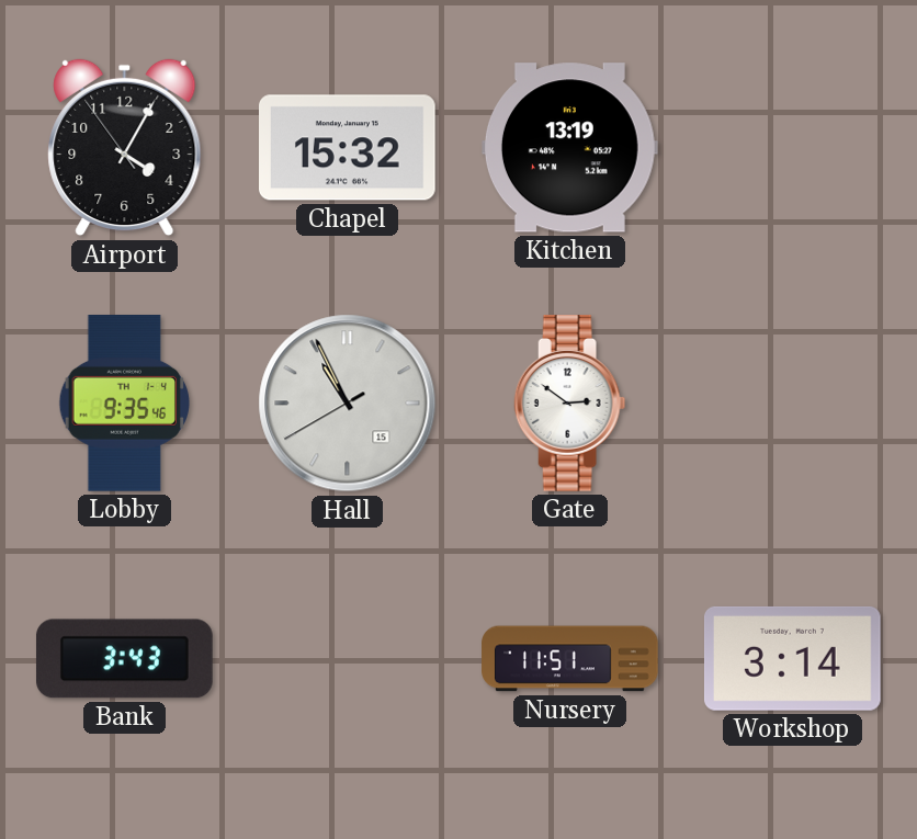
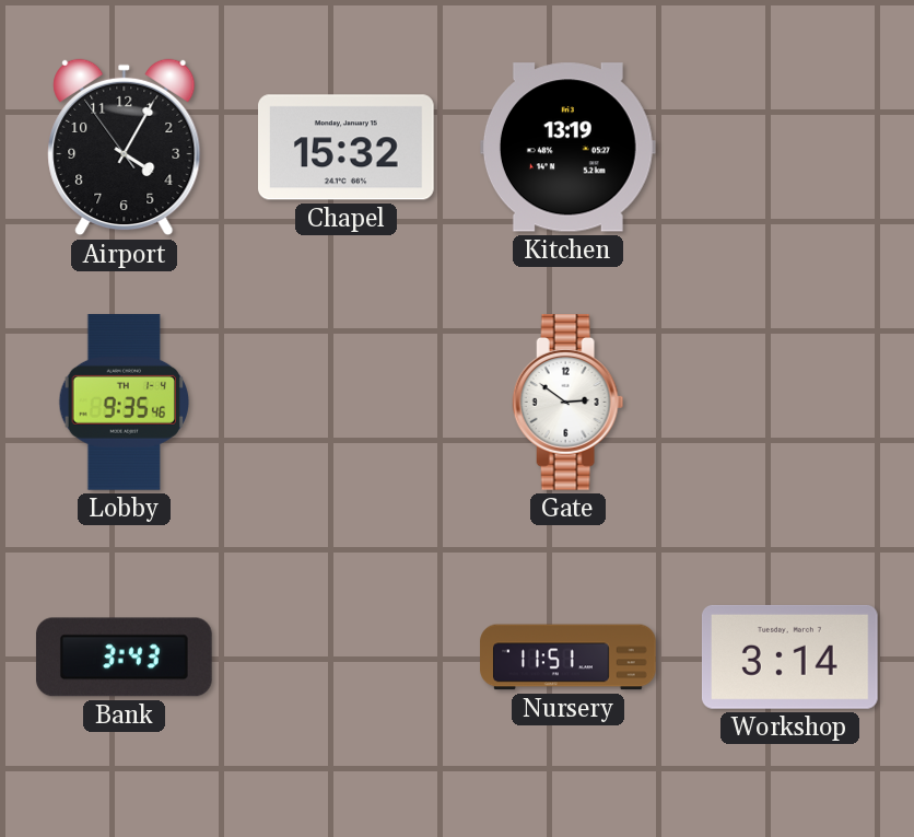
Hall: 10:55 -> none
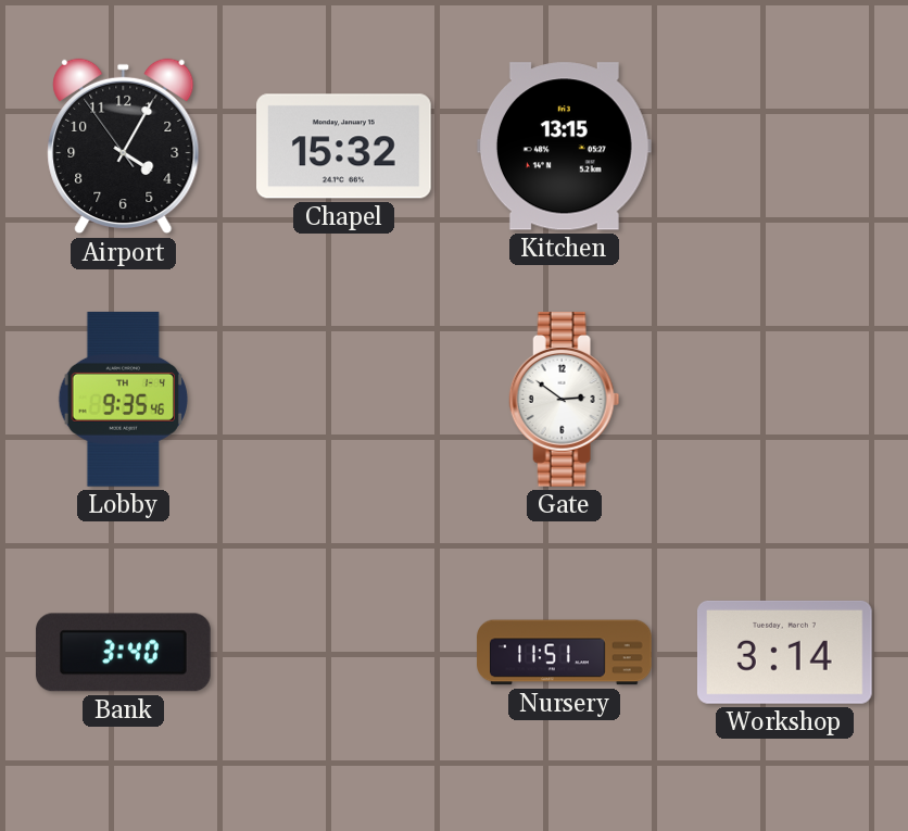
Kitchen: 13:19 -> 13:15
Bank: 3:43 -> 3:40
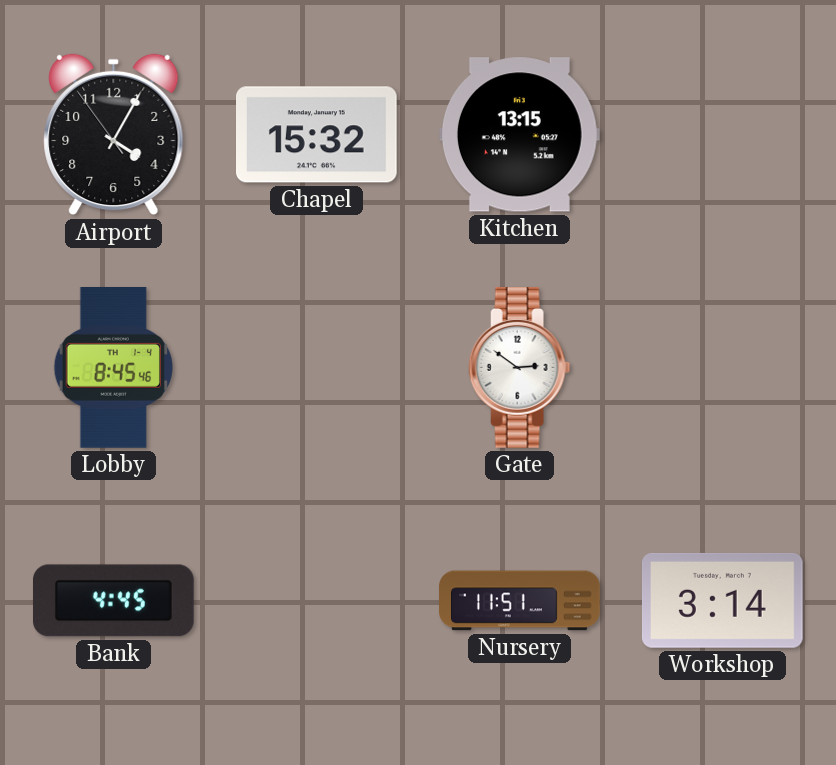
Lobby: 9:35 -> 8:45
Bank: 3:40 -> 4:45
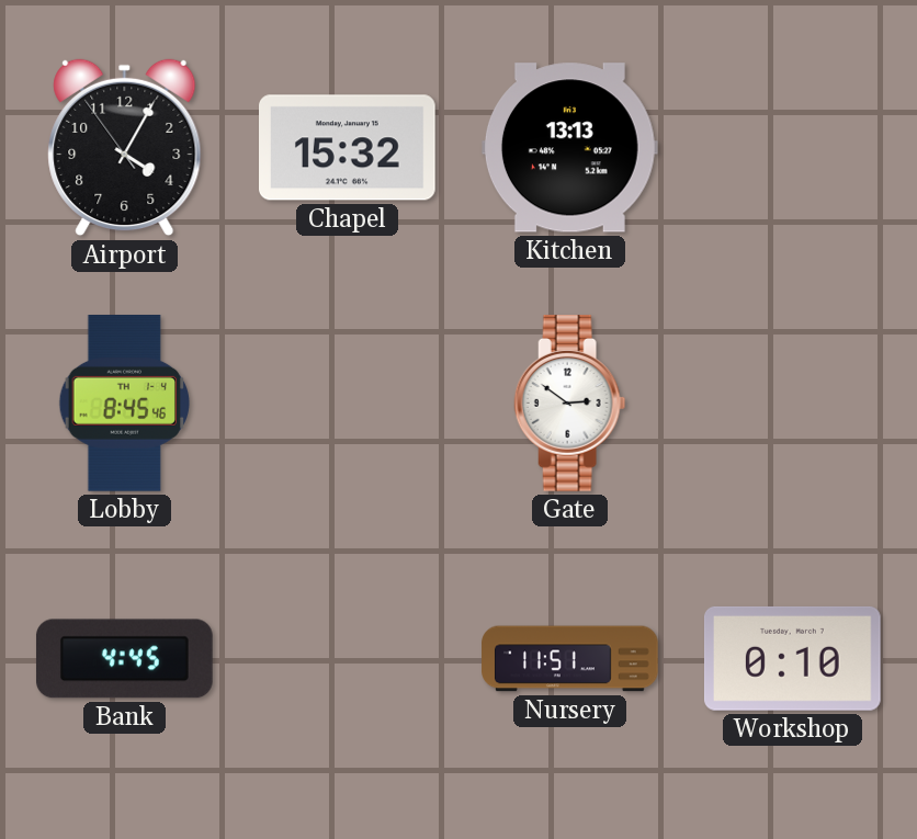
Kitchen: 13:15 -> 13:13
Workshop: 3:14 -> 0:10
